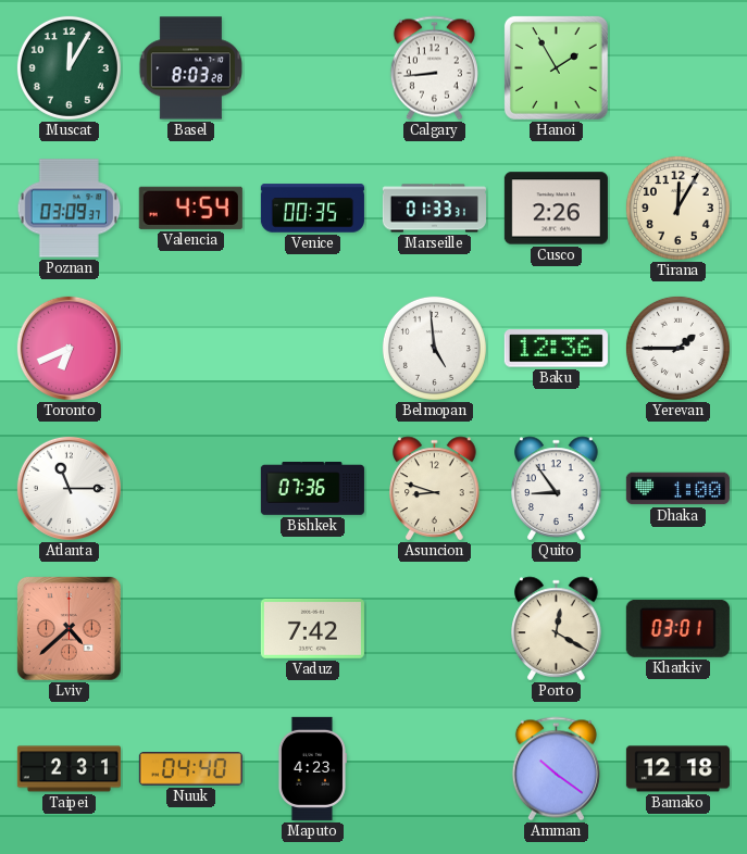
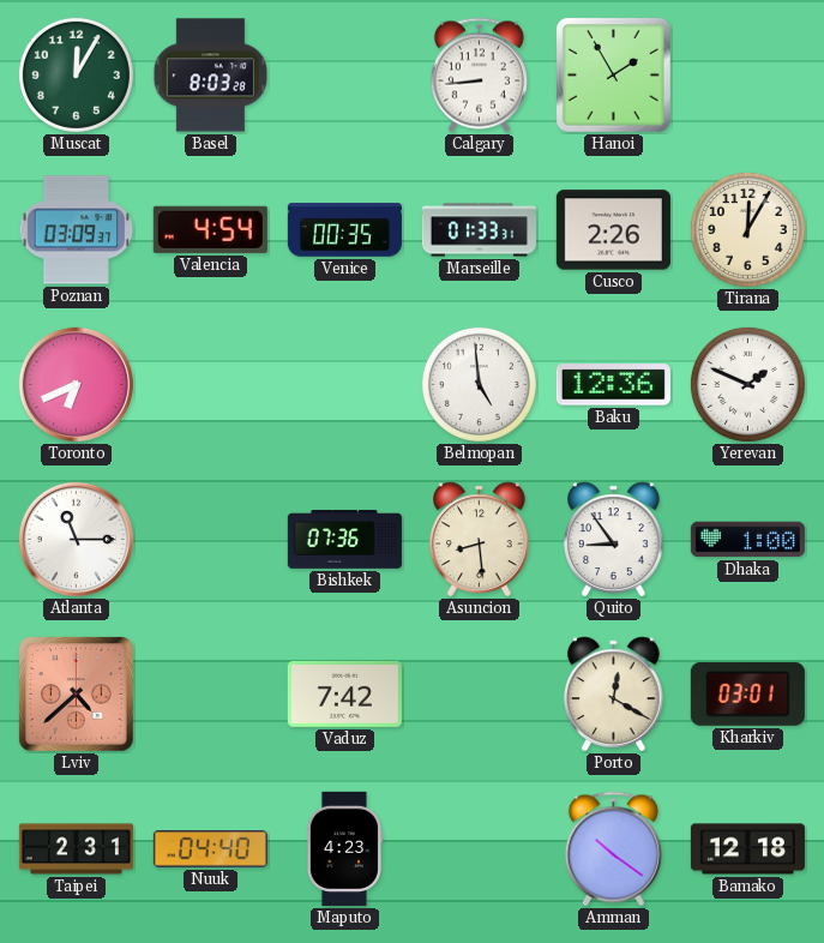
Yerevan: 1:45 -> 1:49
Asuncion: 8:48 -> 8:29
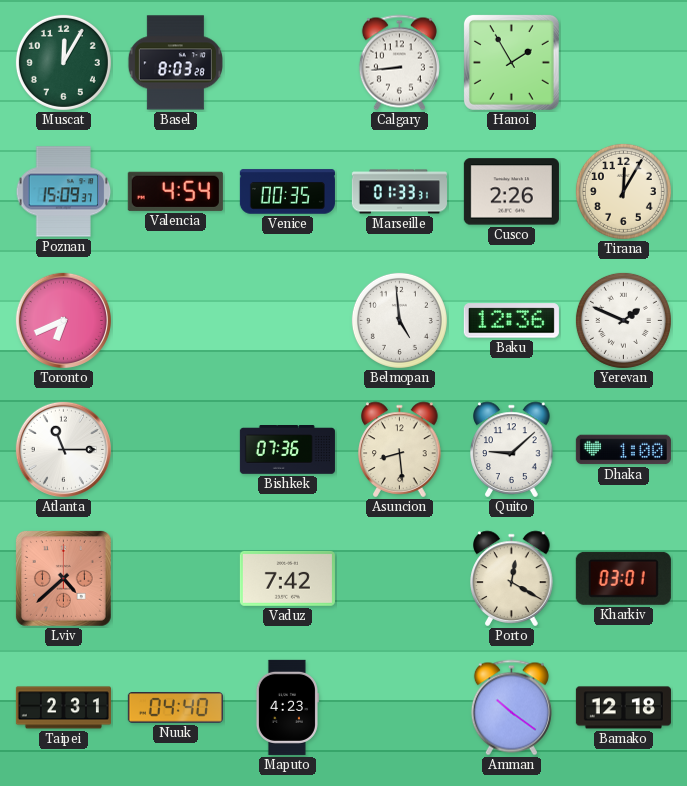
Poznan: 03:09 -> 15:09
Quito: 8:54 -> 9:08
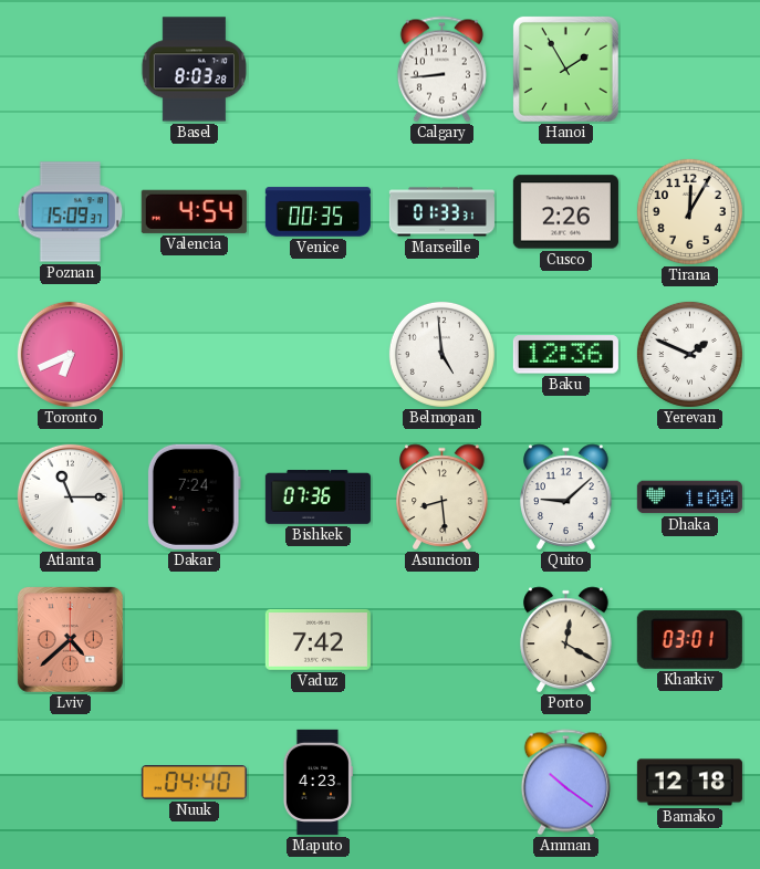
Muscat: 12:05 -> none
Dakar: none -> 7:24
Taipei: 2:31 -> none
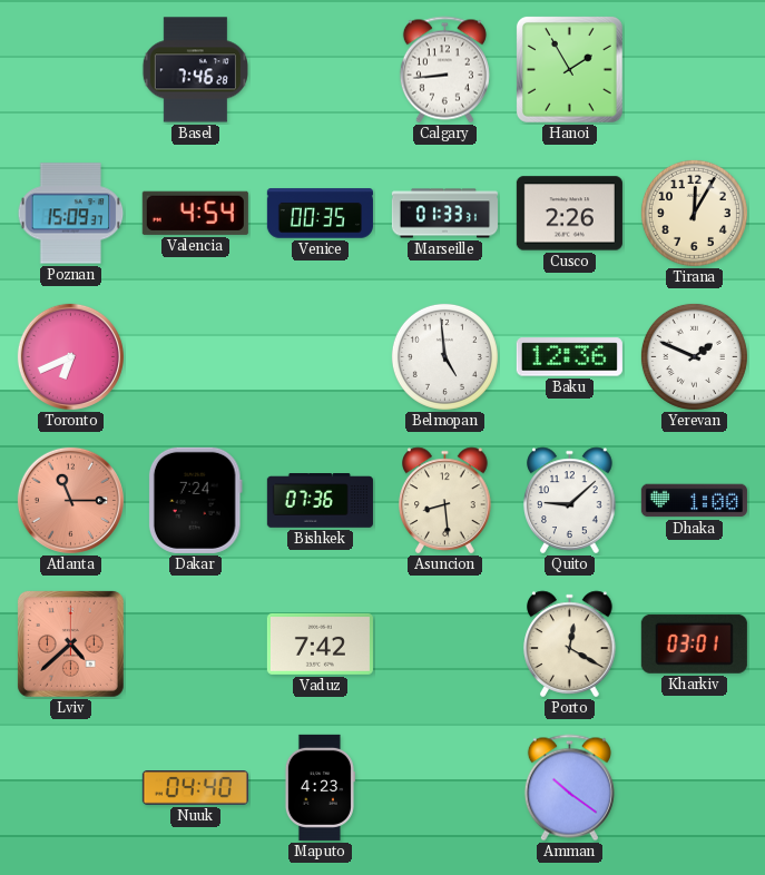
Basel: 8:03 -> 7:46
Atlanta dial: white -> salmon
Bamako: 12:18 -> none
